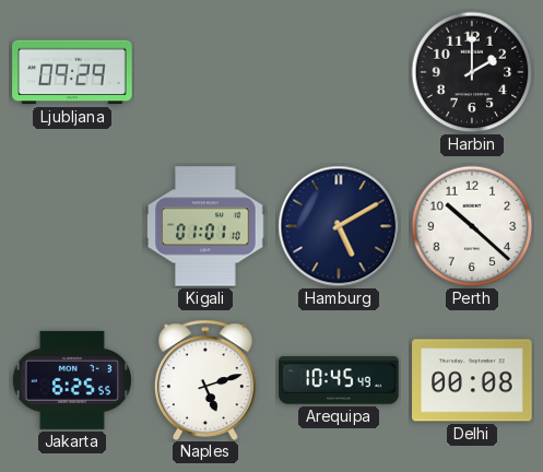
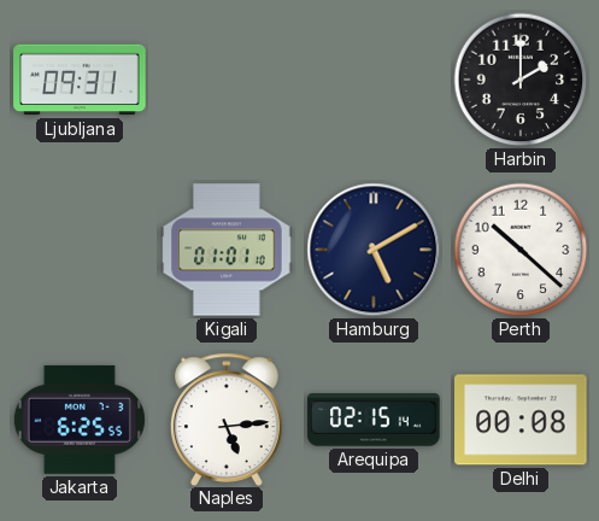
Ljubljana: 09:29 -> 09:31
Naples: 5:12 -> 5:14
Arequipa: 10:45 -> 02:15
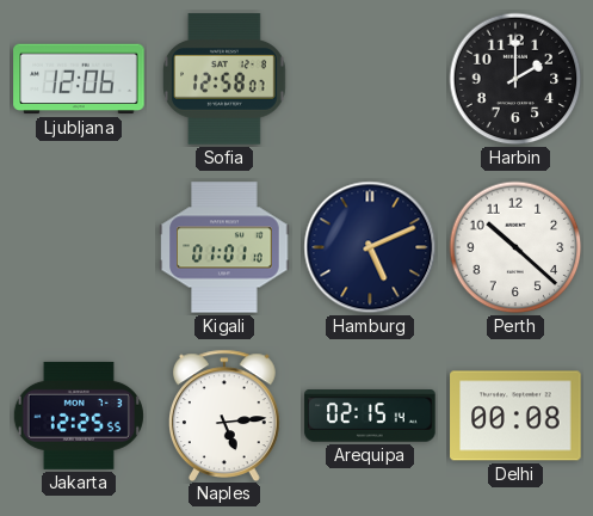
Ljubljana: 09:31 -> 12:06
Sofia: none -> 12:58
Hamburg: 5:10 -> 5:11
Jakarta: 6:25 -> 12:25
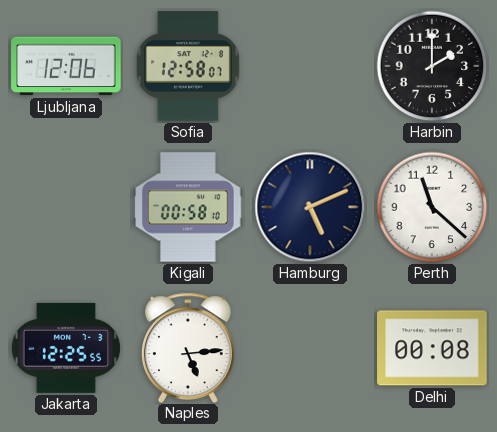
Kigali: 01:01 -> 00:58
Perth: 10:22 -> 11:22
Arequipa: 02:15 -> none
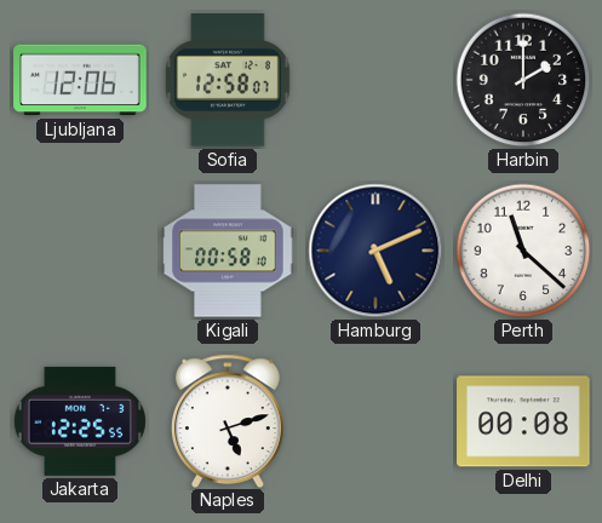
Naples: 5:14 -> 5:12
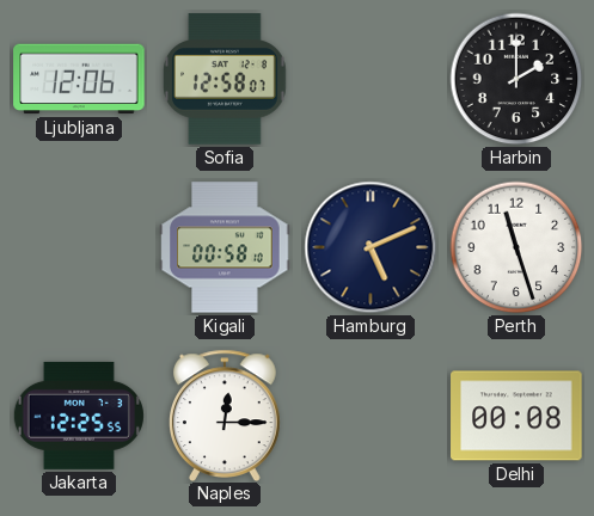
Perth: 11:22 -> 11:27
Naples: 5:12 -> 12:15
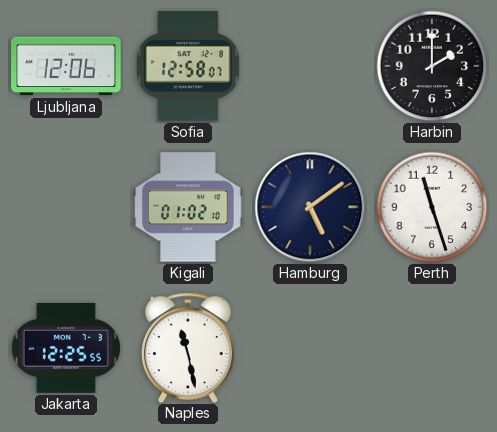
Kigali: 00:58 -> 01:02
Hamburg: 5:11 -> 5:09
Naples: 12:15 -> 11:28
Delhi: 00:08 -> none
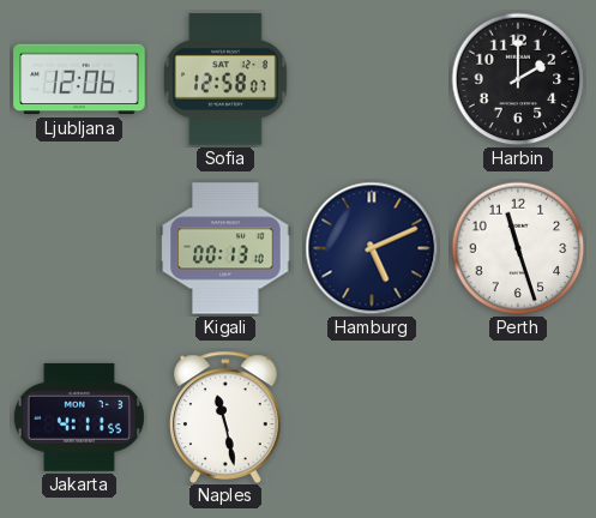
Kigali: 01:02 -> 00:13
Hamburg: 5:09 -> 5:11
Jakarta: 12:25 -> 4:11
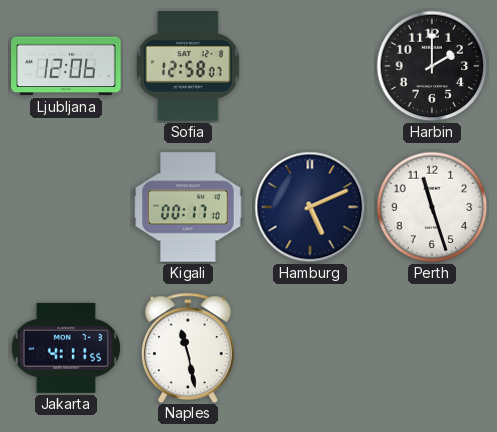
Kigali: 00:13 -> 00:17
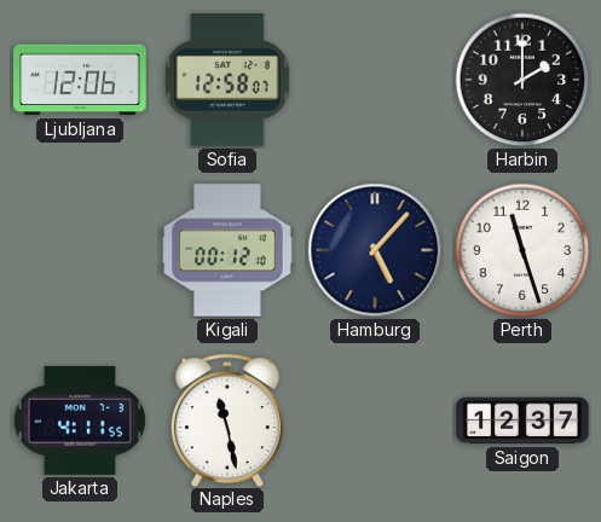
Kigali: 00:17 -> 00:12
Hamburg: 5:11 -> 5:07
Saigon: none -> 12:37
